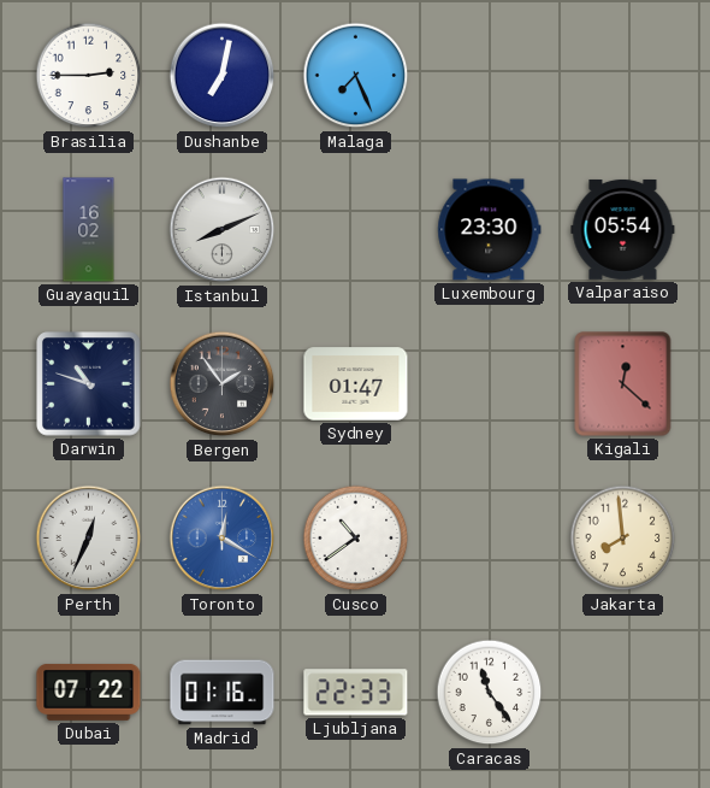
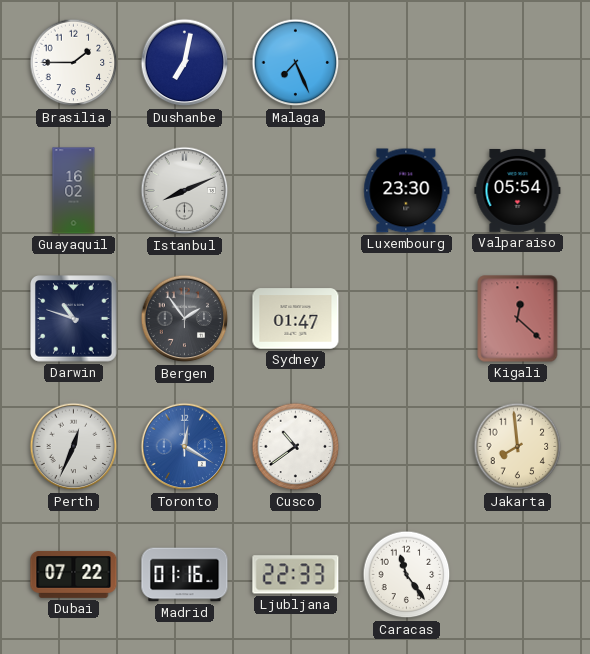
Brasilia: 2:45 -> 1:45
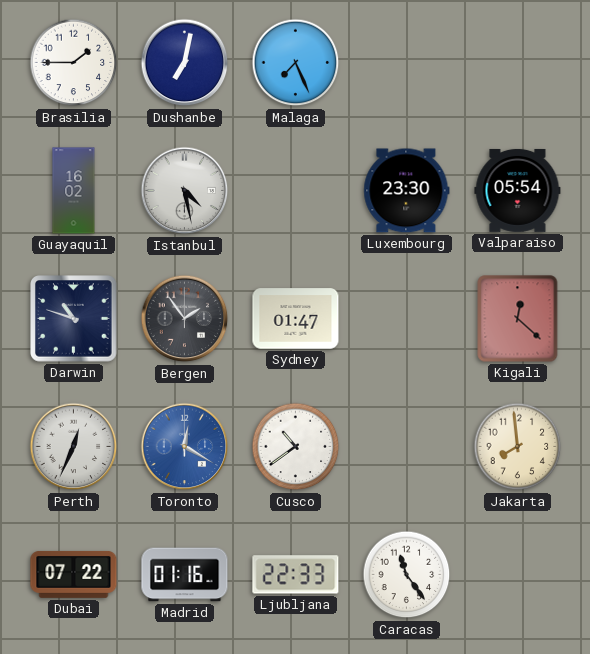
Istanbul: 8:11 -> 4:28
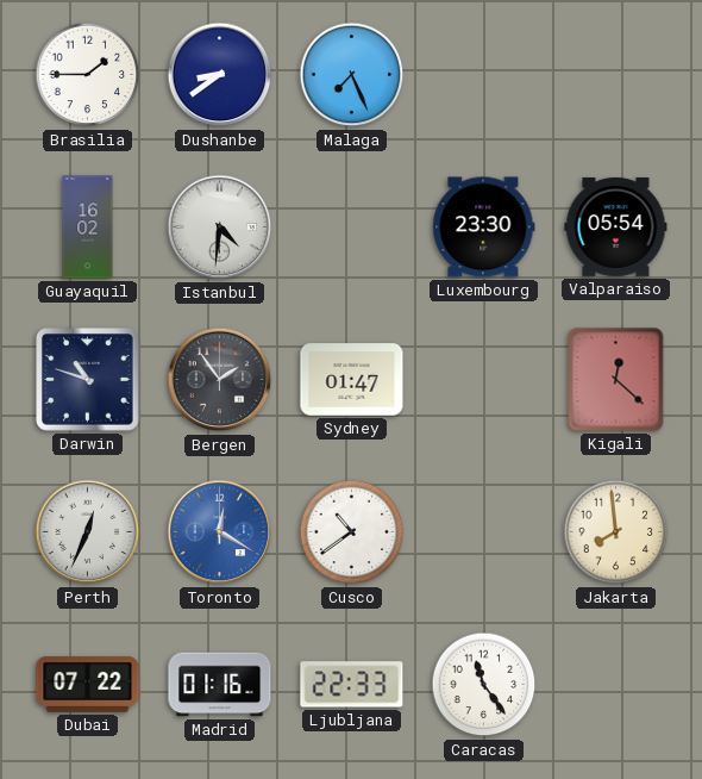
Dushanbe: 7:02 -> 8:39
Istanbul: 4:28 -> 4:31
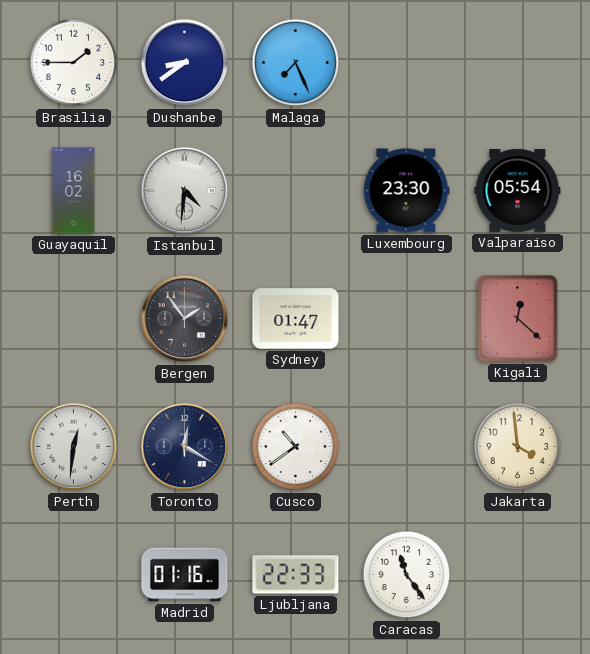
Darwin: 10:48 -> none
Perth: 12:34 -> 12:31
Toronto dial: blue -> navy
Jakarta: 7:59 -> 3:59
Dubai: 07:22 -> none
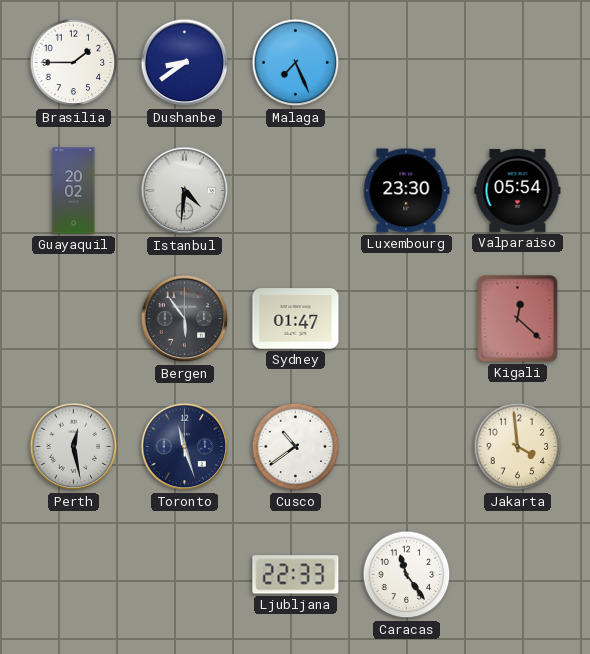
Guayaquil: 16:02 -> 20:02
Bergen: 1:54 -> 5:54
Perth: 12:31 -> 12:28
Toronto: 12:20 -> 11:27
Madrid: 01:16 -> none
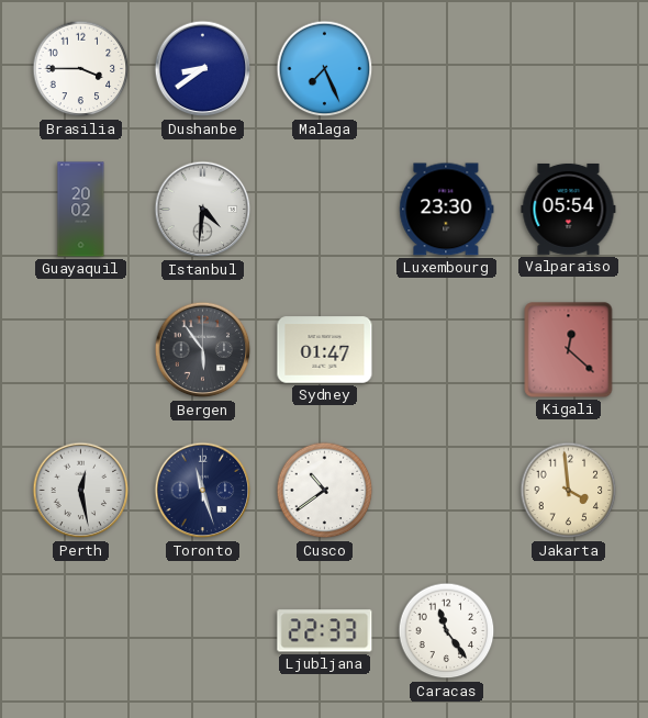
Brasilia: 1:45 -> 3:45
